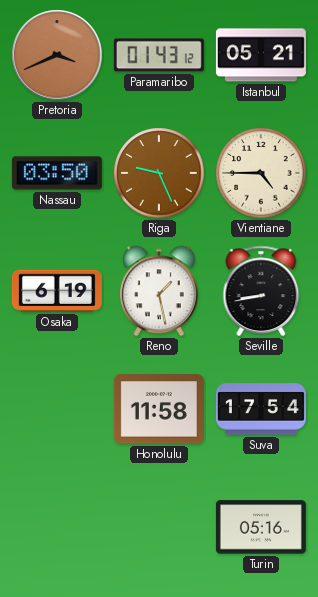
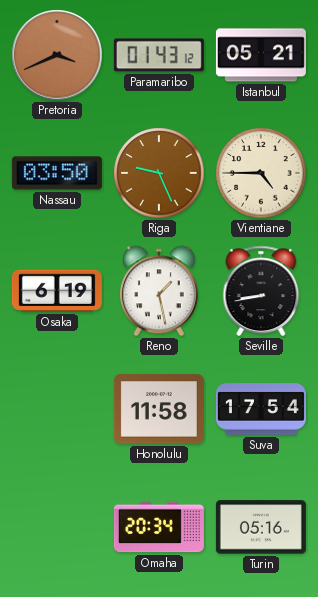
Omaha: none -> 20:34
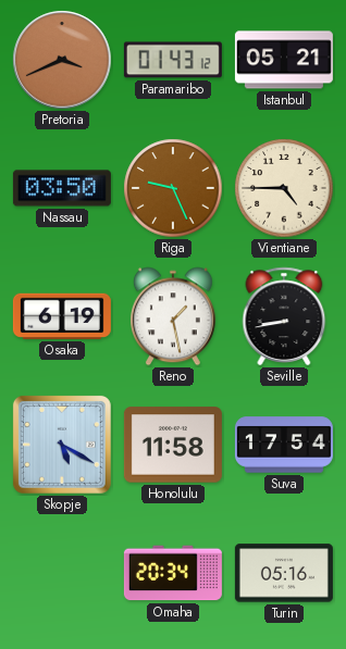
Skopje: none -> 5:20
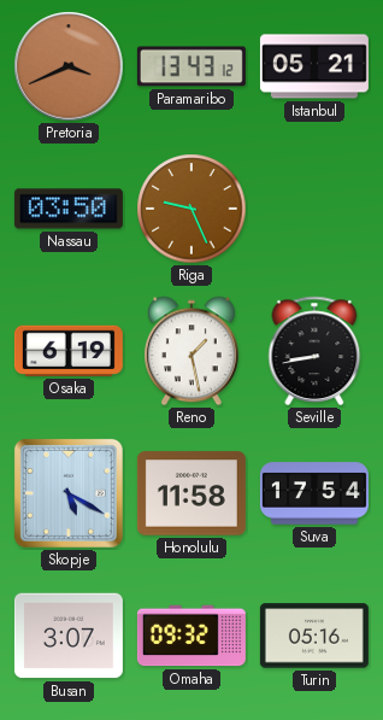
Paramaribo: 01:43 -> 13:43
Vientiane: 4:45 -> none
Busan: none -> 3:07
Omaha: 20:34 -> 09:32
